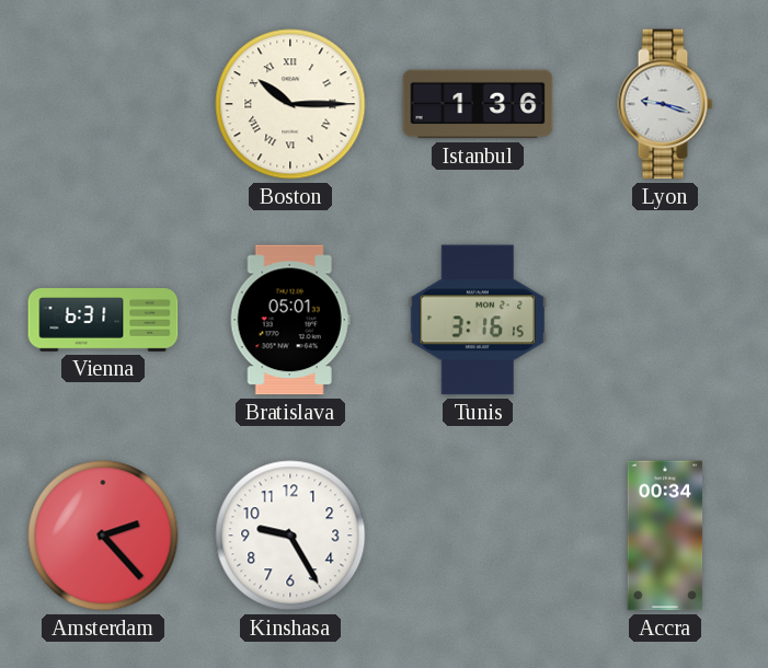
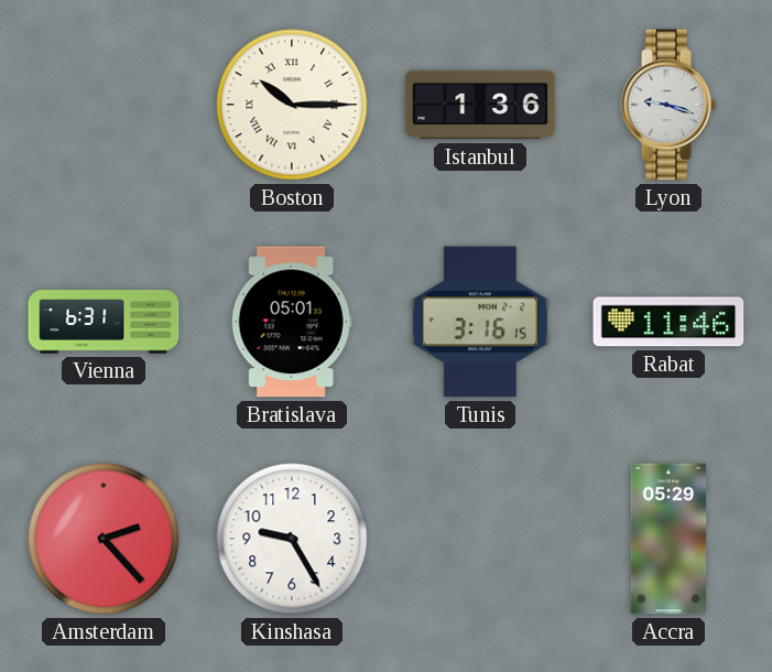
Rabat: none -> 11:46
Accra: 00:34 -> 05:29
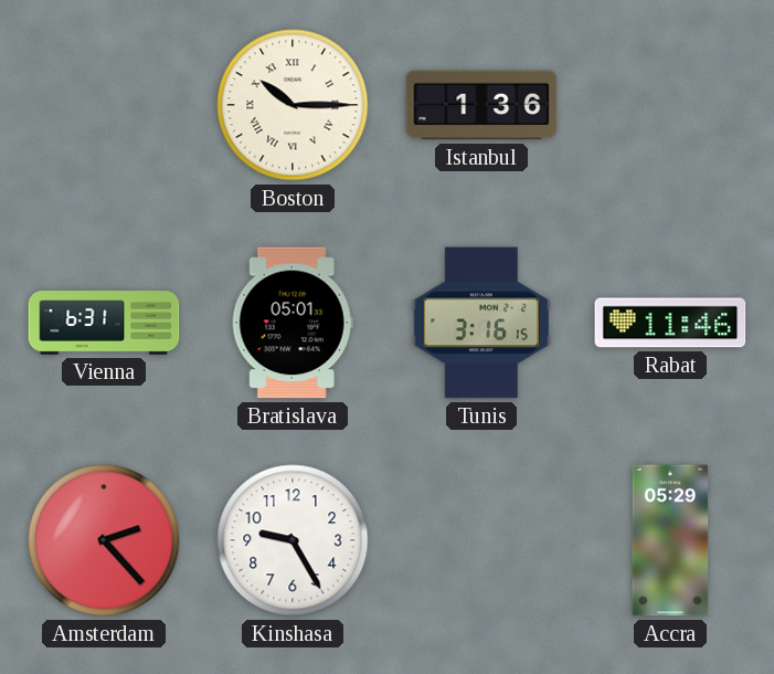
Lyon: 9:18 -> none
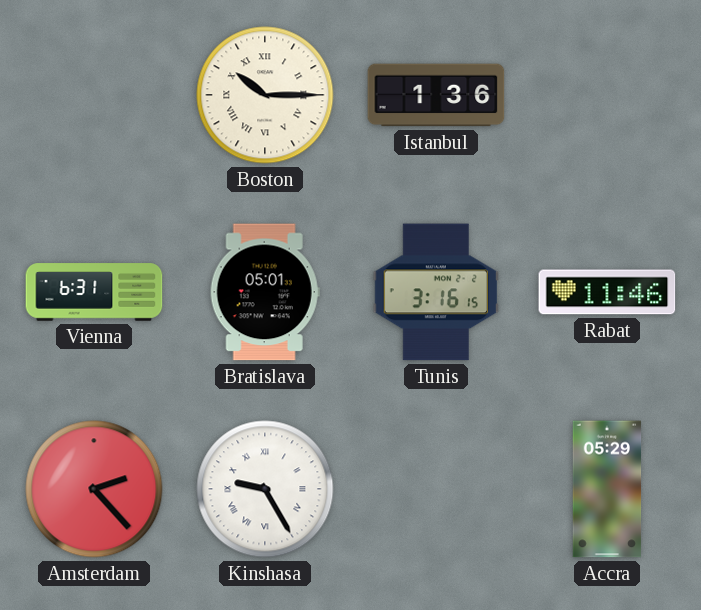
Kinshasa numerals: Arabic -> Roman
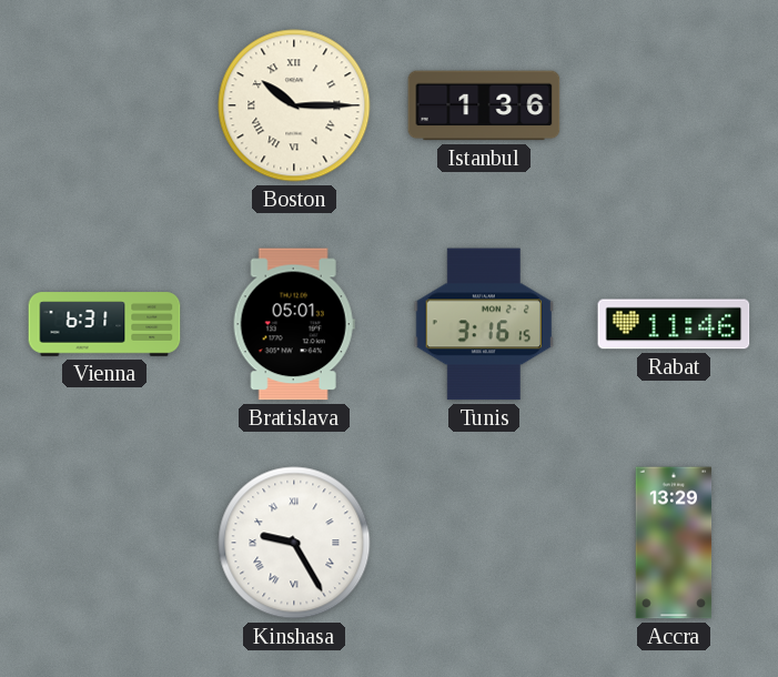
Amsterdam: 2:23 -> none
Accra: 05:29 -> 13:29
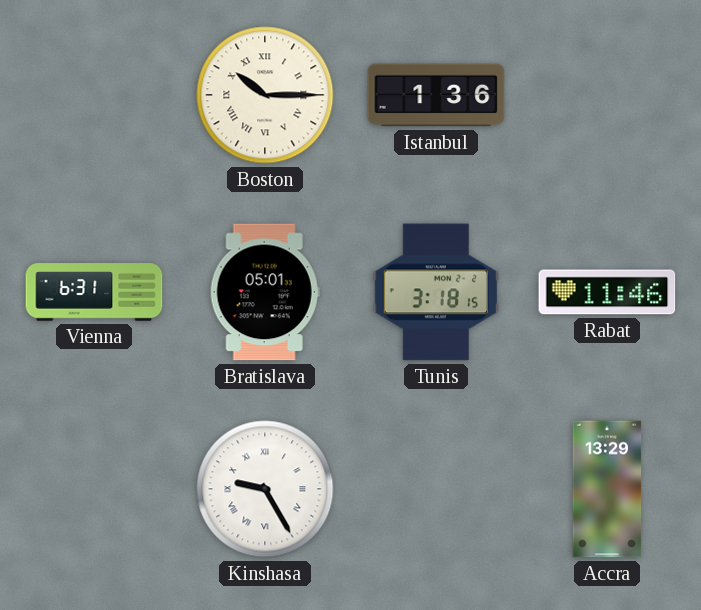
Tunis: 3:16 -> 3:18
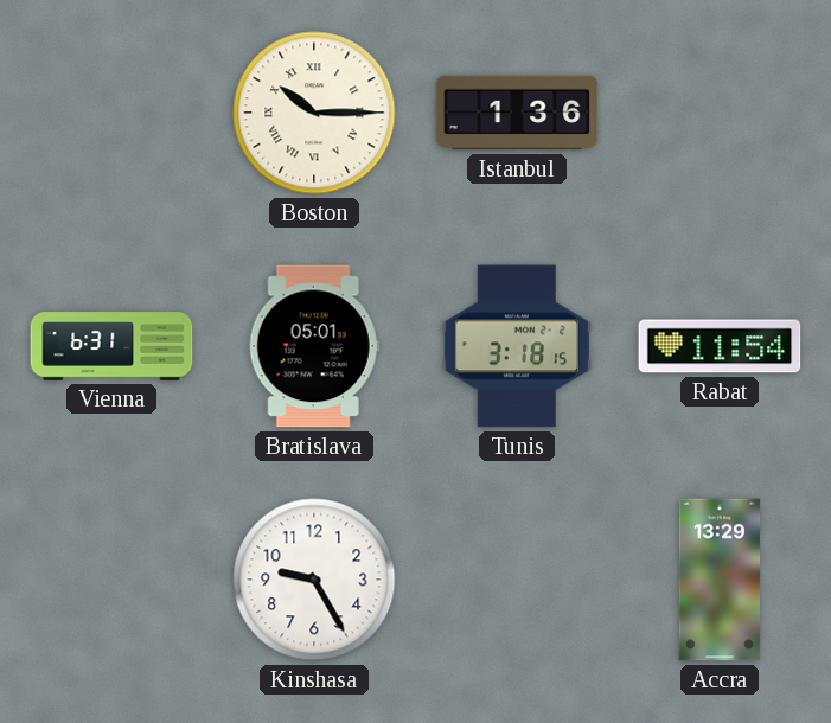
Rabat: 11:46 -> 11:54
Kinshasa numerals: Roman -> Arabic
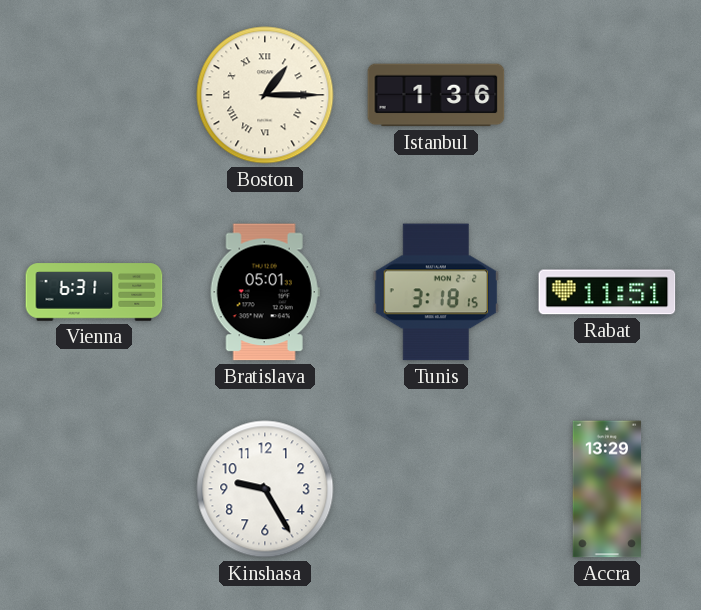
Boston: 10:15 -> 1:15
Rabat: 11:54 -> 11:51
